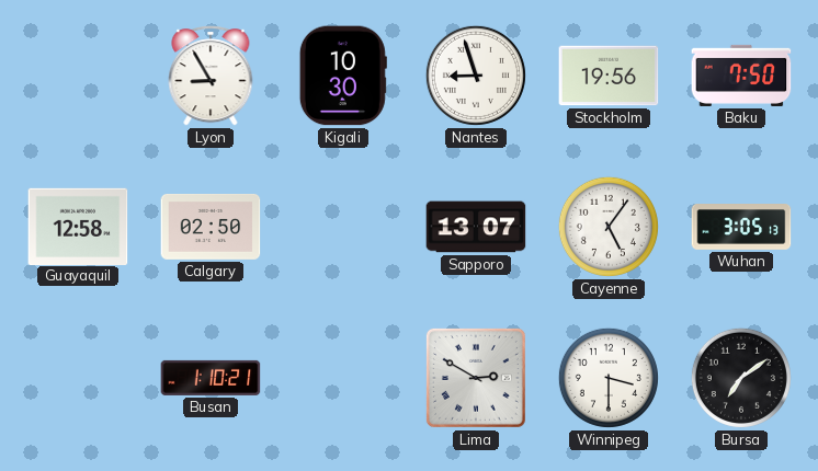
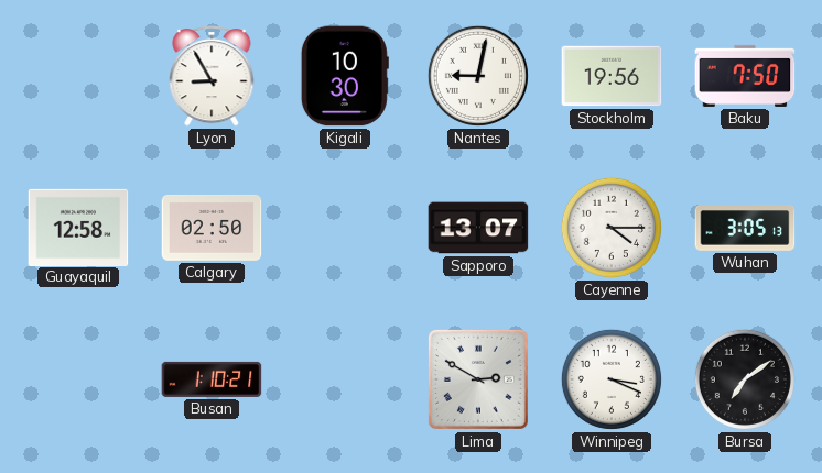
Nantes: 8:57 -> 9:02
Cayenne: 5:06 -> 4:15
Winnipeg: 3:30 -> 3:19
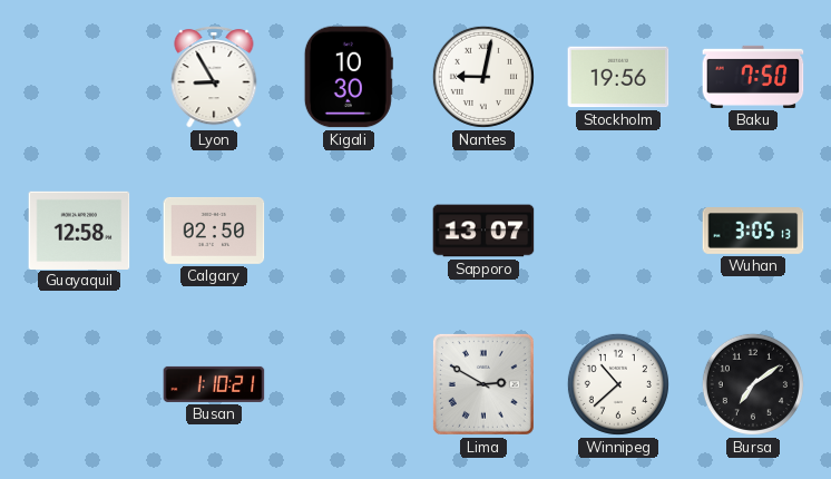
Cayenne: 4:15 -> none
Winnipeg: 3:19 -> 10:38
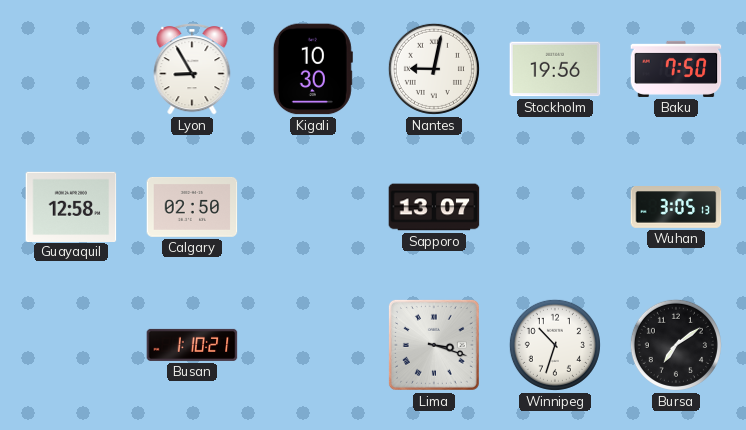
Lima: 2:50 -> 3:18
Winnipeg: 10:38 -> 10:33
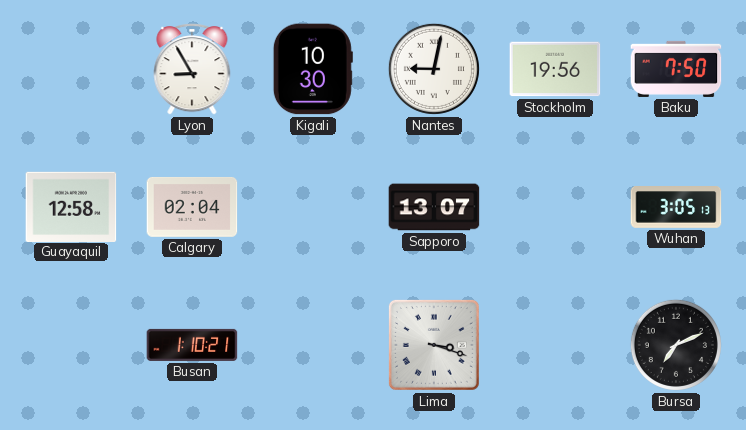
Calgary: 02:50 -> 02:04
Winnipeg: 10:33 -> none
Bursa: 7:09 -> 7:11
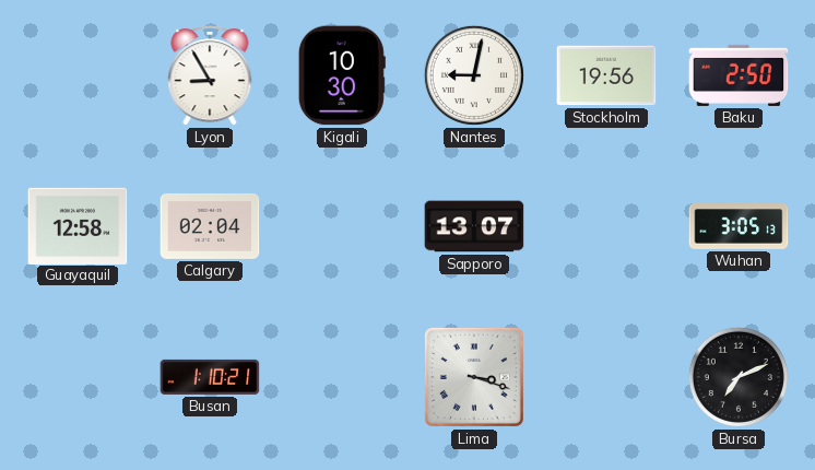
Baku: 7:50 -> 2:50
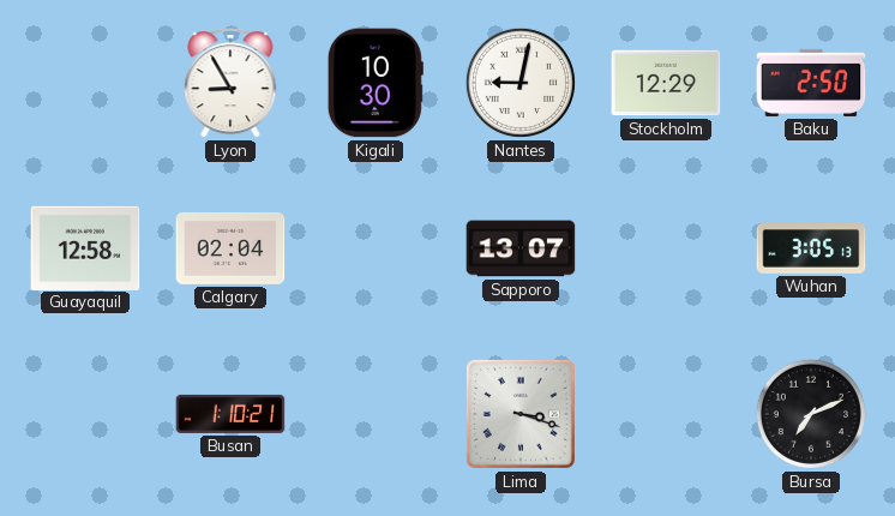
Stockholm: 19:56 -> 12:29
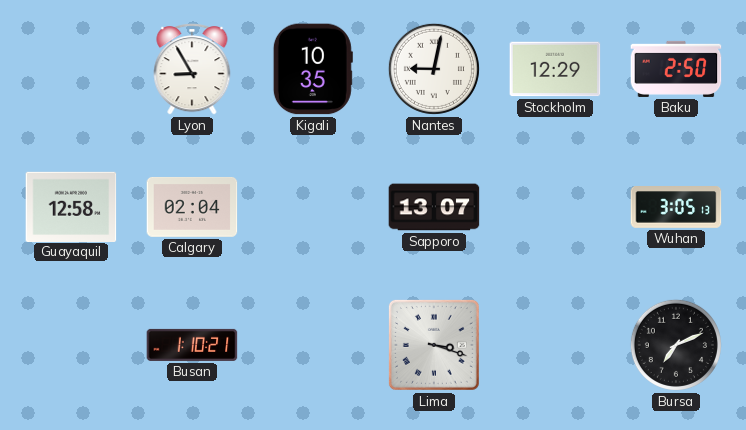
Kigali: 10:30 -> 10:35
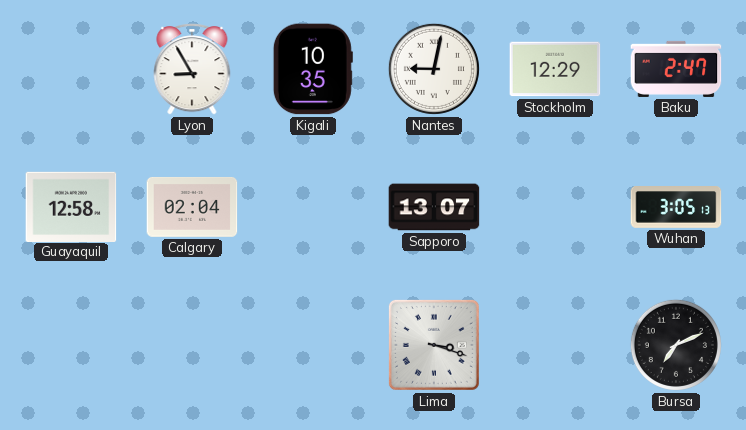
Baku: 2:50 -> 2:47
Busan: 1:10 -> none
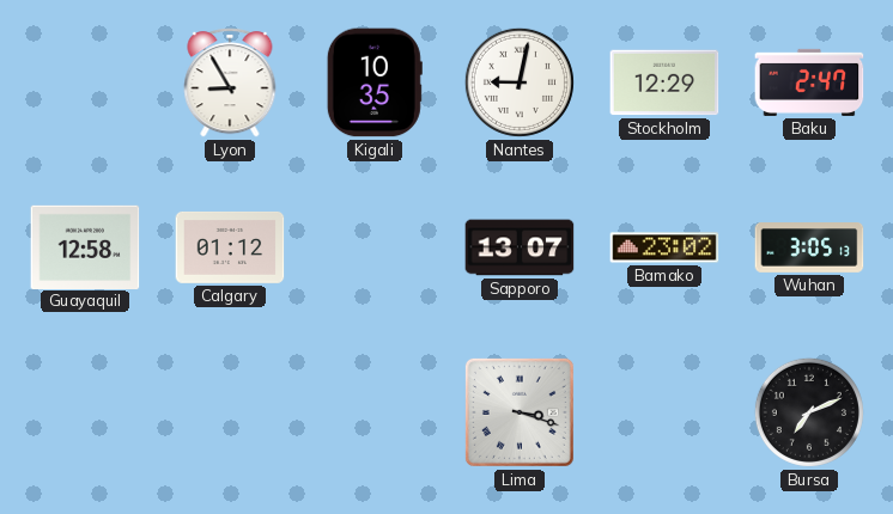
Calgary: 02:04 -> 01:12
Bamako: none -> 23:02
